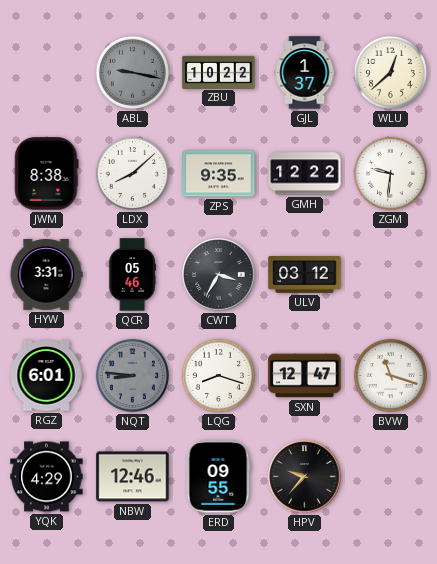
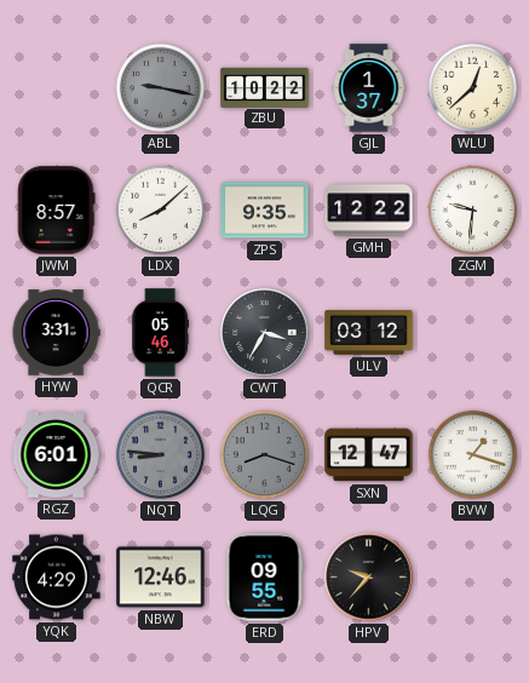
JWM: 8:38 -> 8:57
LQG dial: white -> grey
BVW: 11:18 -> 1:18
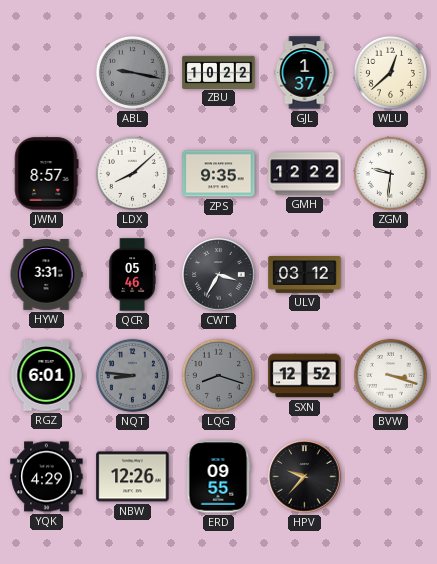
SXN: 12:47 -> 12:52
BVW: 1:18 -> 3:18
NBW: 12:46 -> 12:26
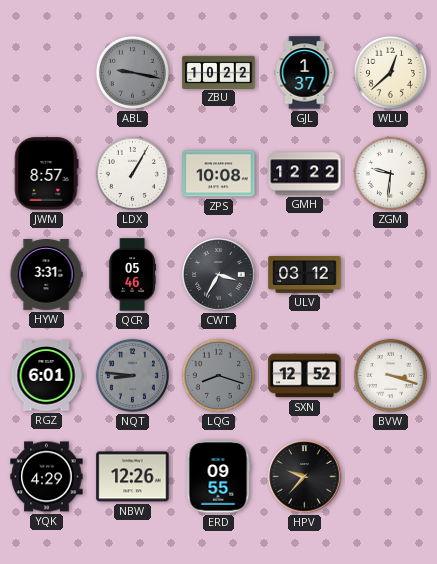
LDX: 8:08 -> 1:05
ZPS: 9:35 -> 10:08
